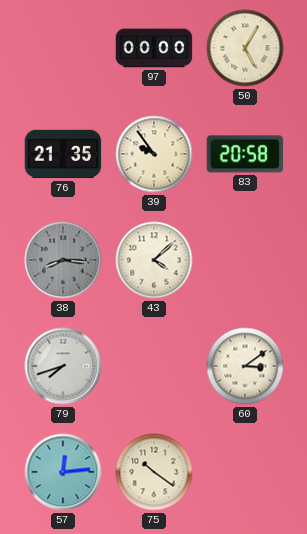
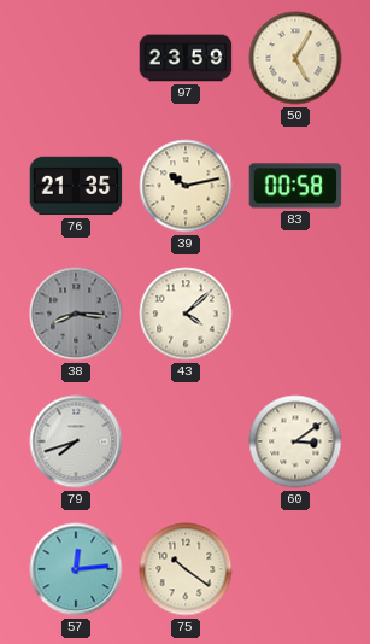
97: 00:00 -> 23:59
39: 9:54 -> 10:13
83: 20:58 -> 00:58
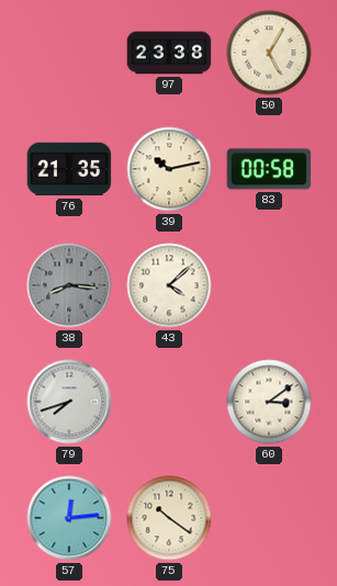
97: 23:59 -> 23:38
